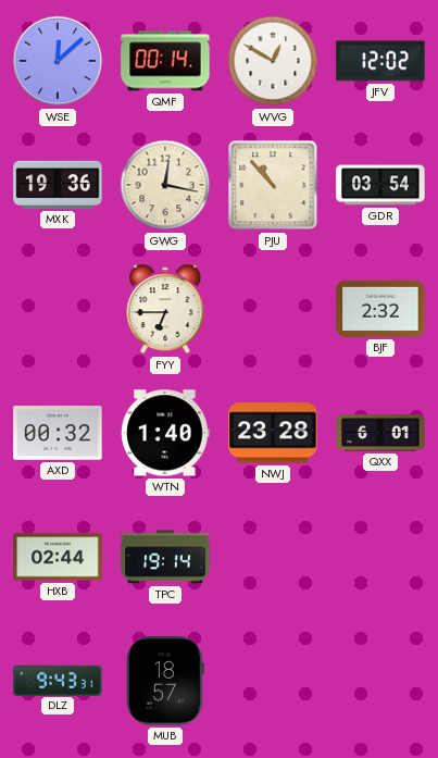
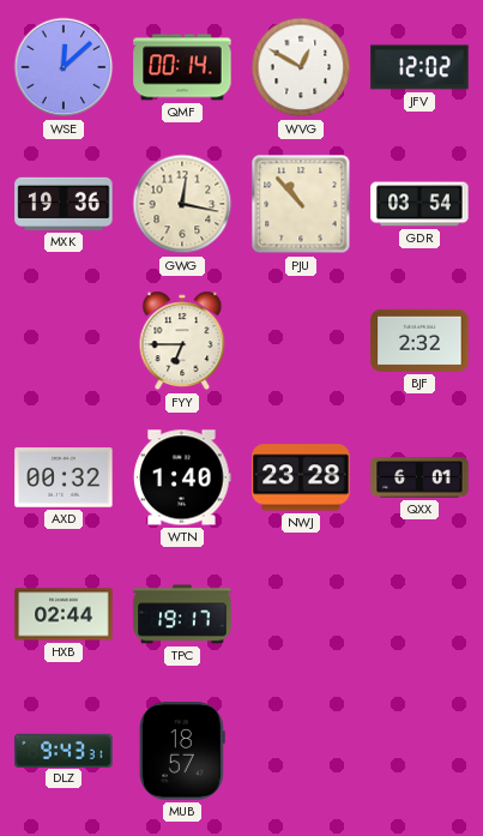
TPC: 19:14 -> 19:17
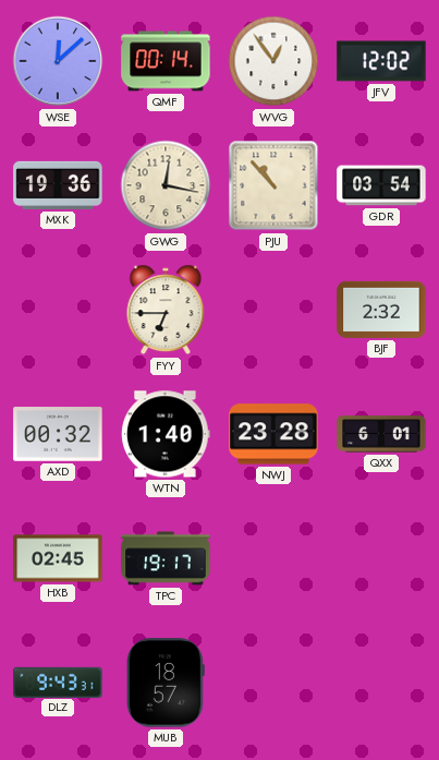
WVG: 12:50 -> 12:54
HXB: 02:44 -> 02:45
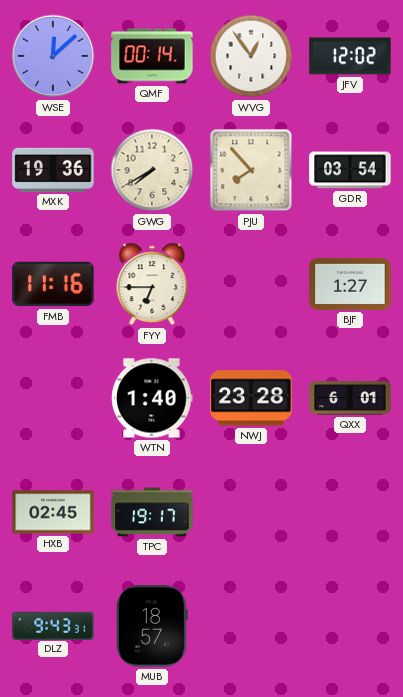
GWG: 12:17 -> 7:40
PJU: 10:53 -> 7:53
FMB: none -> 11:16
BJF: 2:32 -> 1:27
AXD: 00:32 -> none
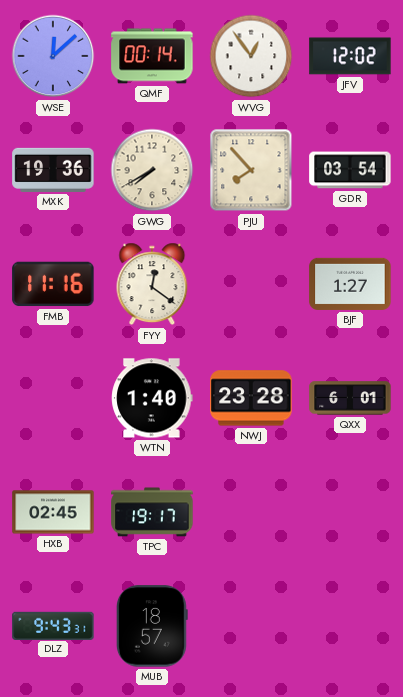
FYY: 6:45 -> 12:21
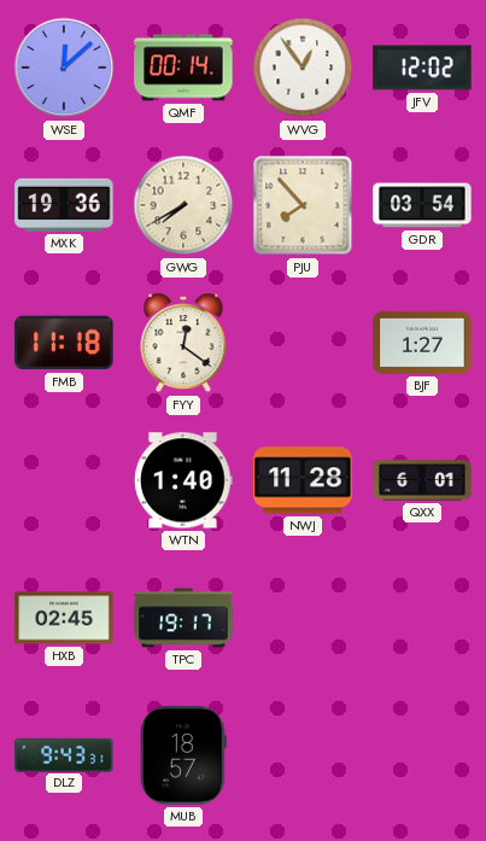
FMB: 11:16 -> 11:18
NWJ: 23:28 -> 11:28
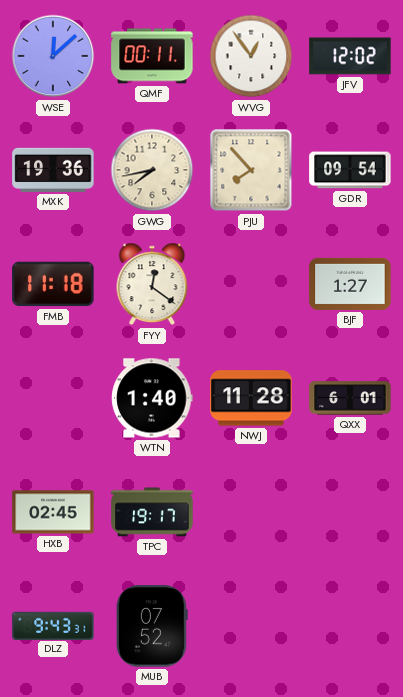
QMF: 00:14 -> 00:11
GWG: 7:40 -> 7:43
GDR: 03:54 -> 09:54
MUB: 18:57 -> 07:52
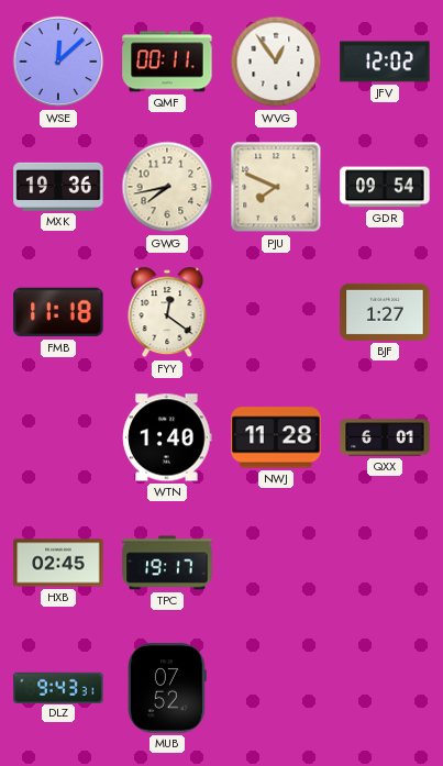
PJU: 7:53 -> 7:49
